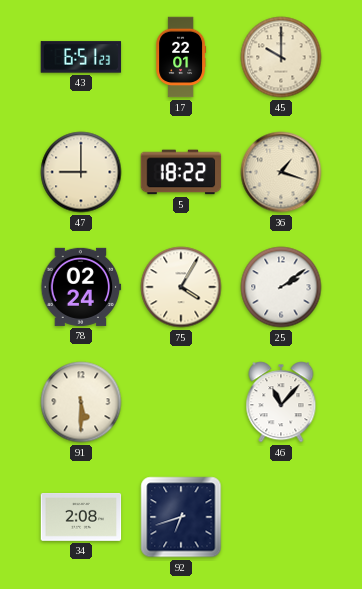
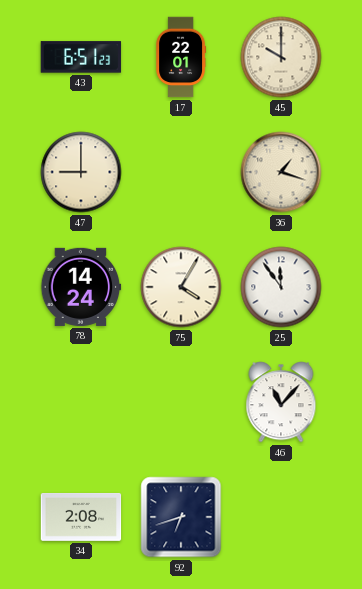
5: 18:22 -> none
78: 02:24 -> 14:24
25: 2:09 -> 11:54
91: 5:30 -> none
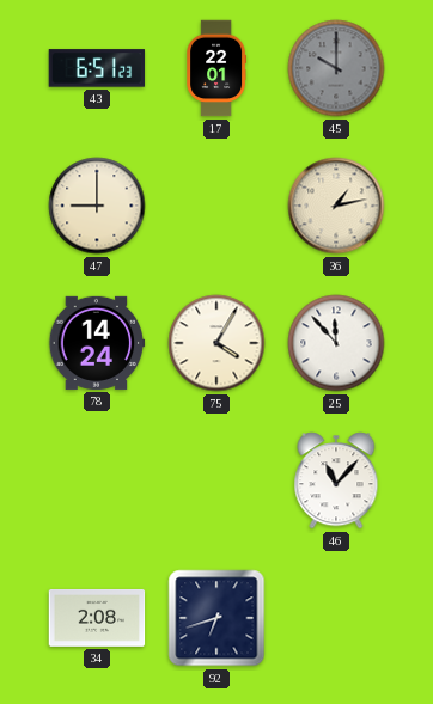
45 dial: cream -> grey
36: 1:18 -> 1:13
25: 11:54 -> 11:53
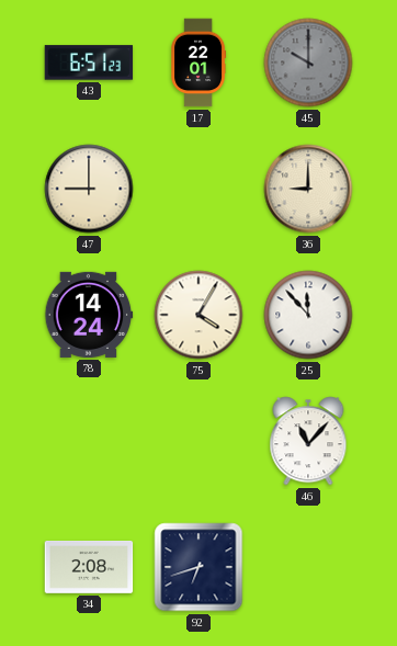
36: 1:13 -> 9:00
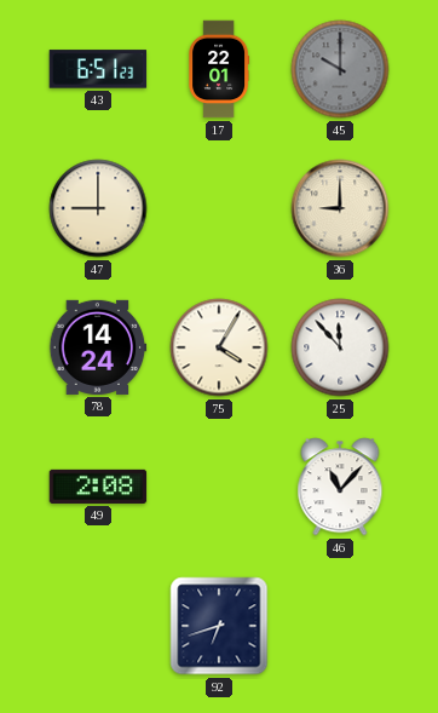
49: none -> 2:08
34: 2:08 -> none
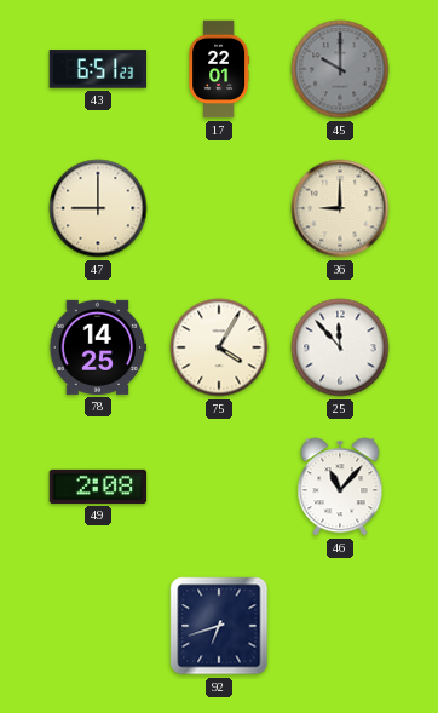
78: 14:24 -> 14:25
